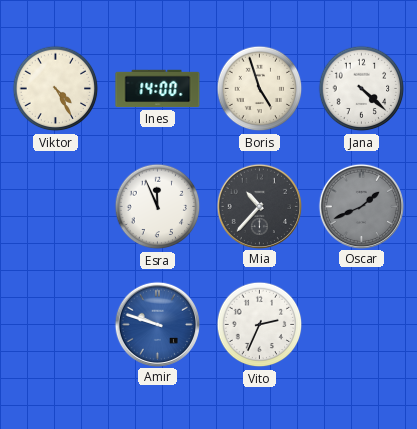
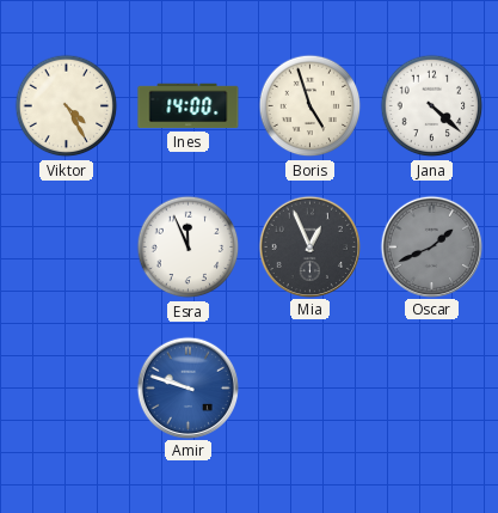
Mia: 10:37 -> 12:56
Vito: 2:34 -> none
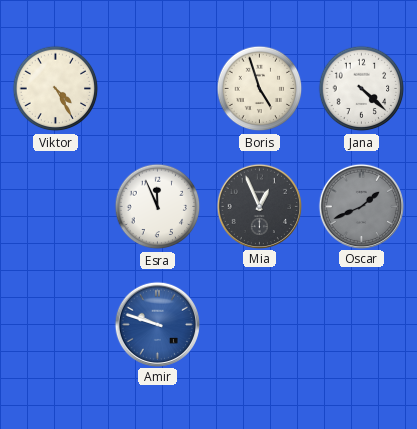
Ines: 14:00 -> none
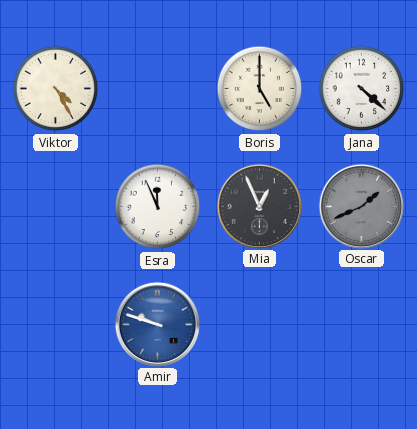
Boris: 4:57 -> 5:00
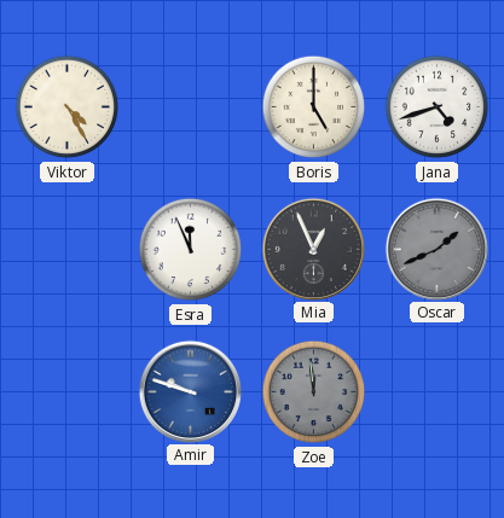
Jana: 4:22 -> 4:42
Zoe: none -> 11:59
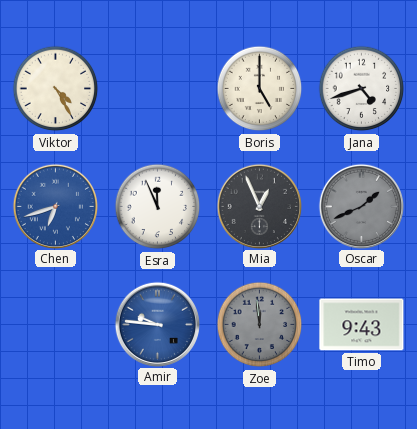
Chen: none -> 6:42
Amir: 9:48 -> 9:46
Timo: none -> 9:43
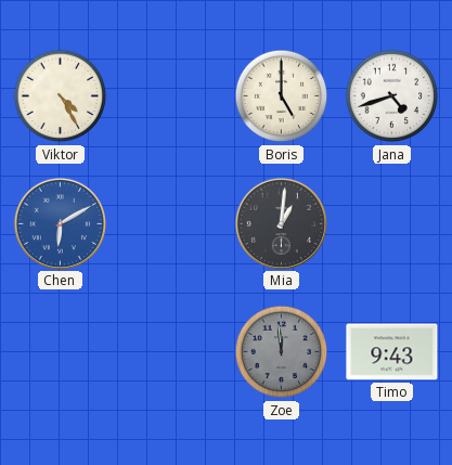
Chen: 6:42 -> 6:10
Esra: 11:56 -> none
Mia: 12:56 -> 1:01
Oscar: 1:41 -> none
Amir: 9:46 -> none
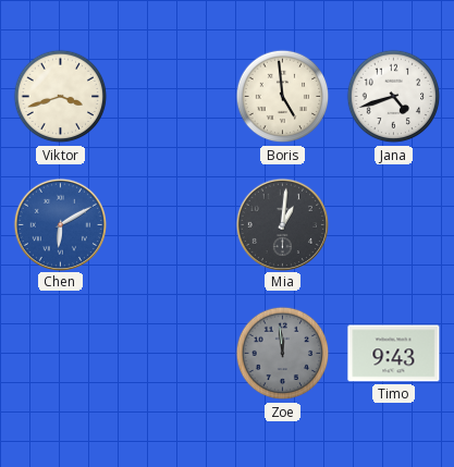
Viktor: 4:25 -> 3:42
Boris: 5:00 -> 4:59
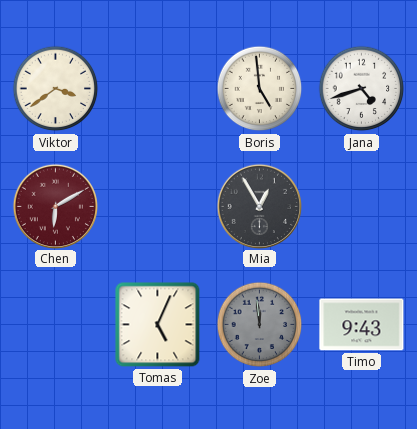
Viktor: 3:42 -> 3:39
Chen dial: blue -> burgundy
Mia: 1:01 -> 12:55
Tomas: none -> 5:04
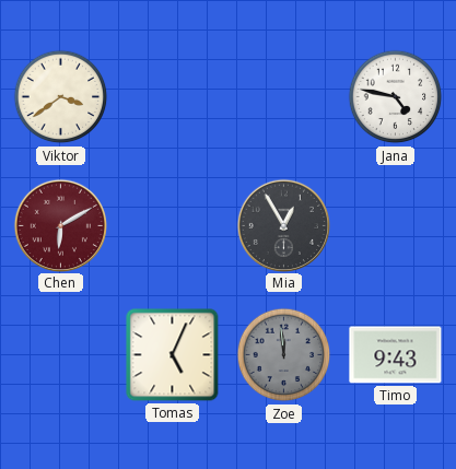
Boris: 4:59 -> none
Jana: 4:42 -> 4:47
